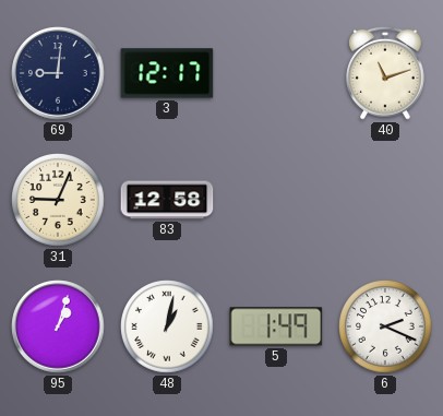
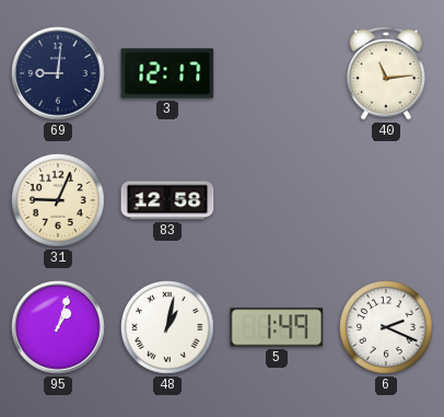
40: 11:12 -> 11:14
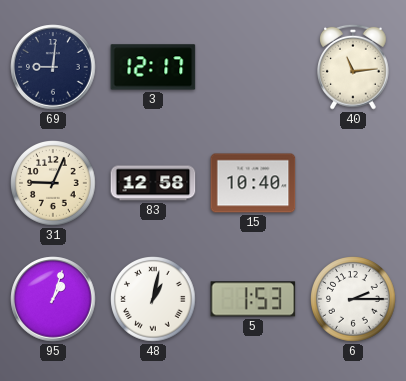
15: none -> 10:40
5: 1:49 -> 1:53
6: 2:19 -> 2:15
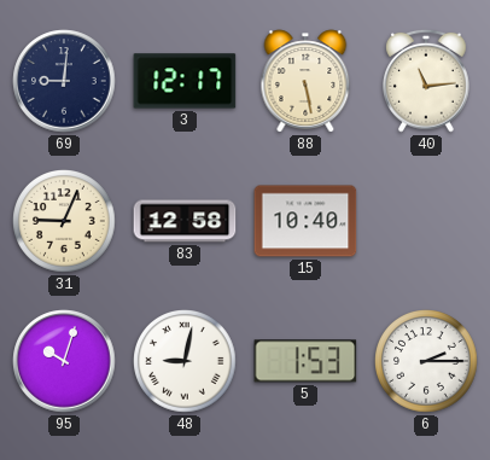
88: none -> 5:28
95: 1:03 -> 10:03
48: 1:02 -> 9:02
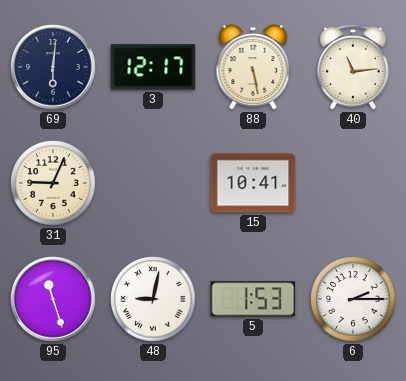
69: 9:01 -> 6:01
83: 12:58 -> none
15: 10:40 -> 10:41
95: 10:03 -> 11:27
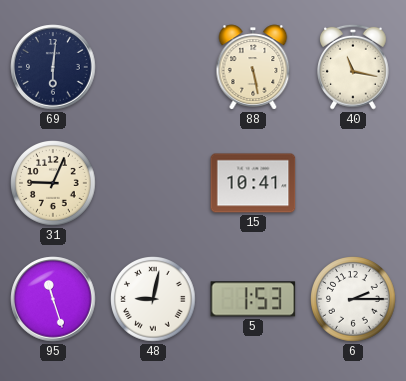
3: 12:17 -> none
40: 11:14 -> 11:17
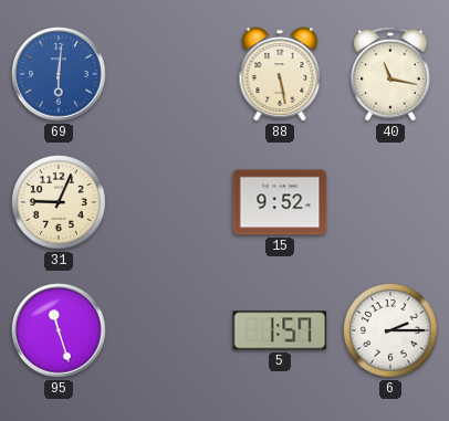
69 dial: navy -> blue
15: 10:41 -> 9:52
48: 9:02 -> none
5: 1:53 -> 1:57
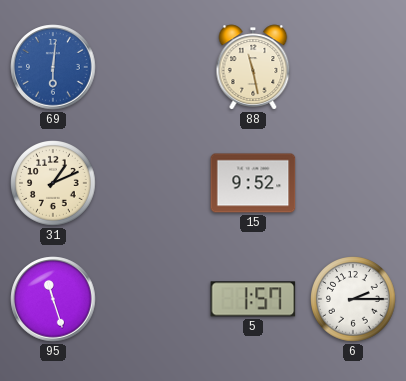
88: 5:28 -> 11:28
40: 11:17 -> none
31: 9:04 -> 1:11
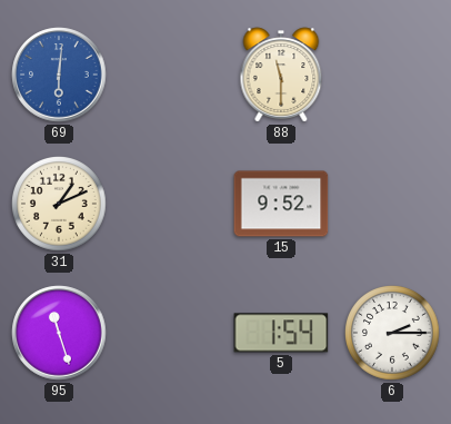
88: 11:28 -> 11:30
5: 1:57 -> 1:54
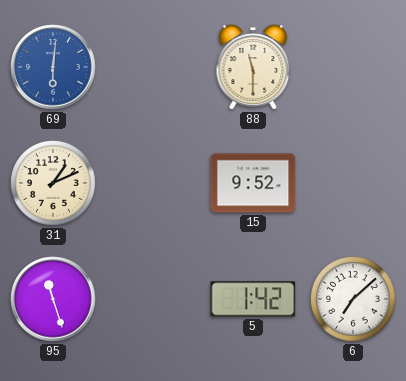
5: 1:54 -> 1:42
6: 2:15 -> 7:08
